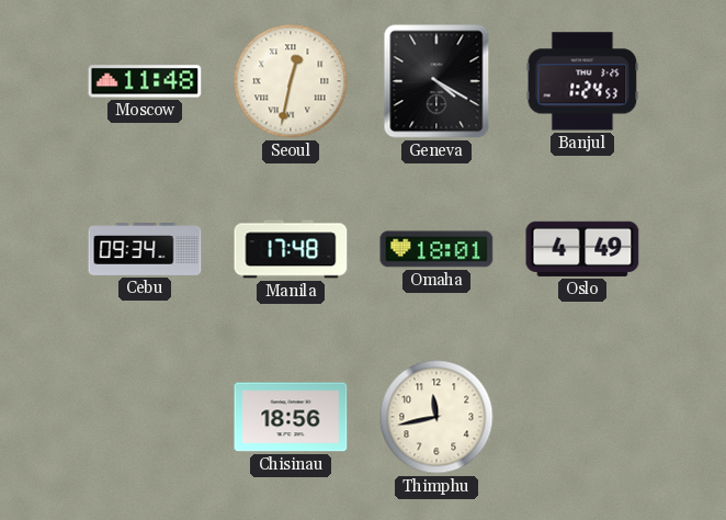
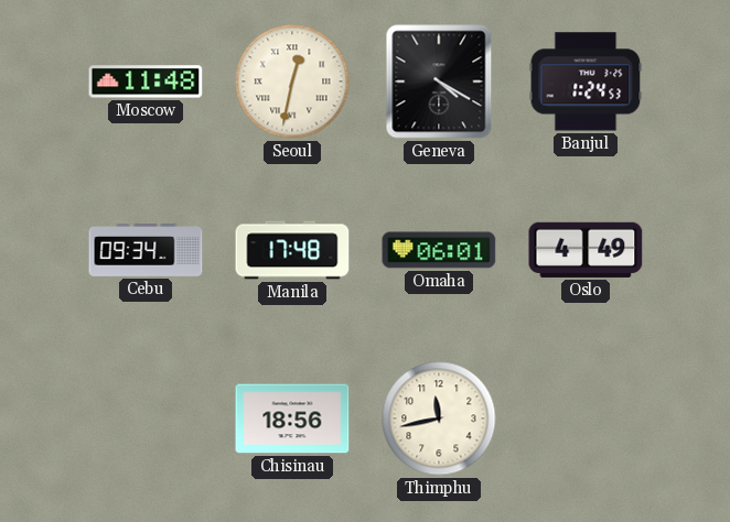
Omaha: 18:01 -> 06:01
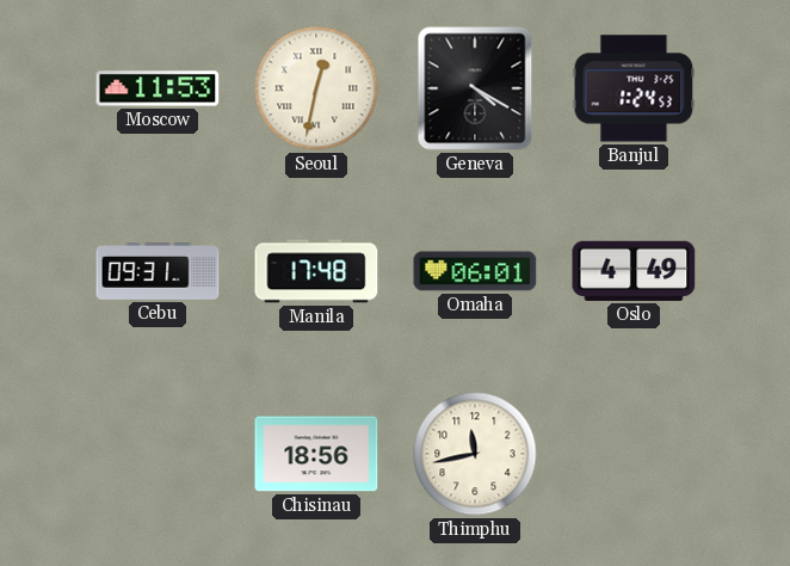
Moscow: 11:48 -> 11:53
Cebu: 09:34 -> 09:31
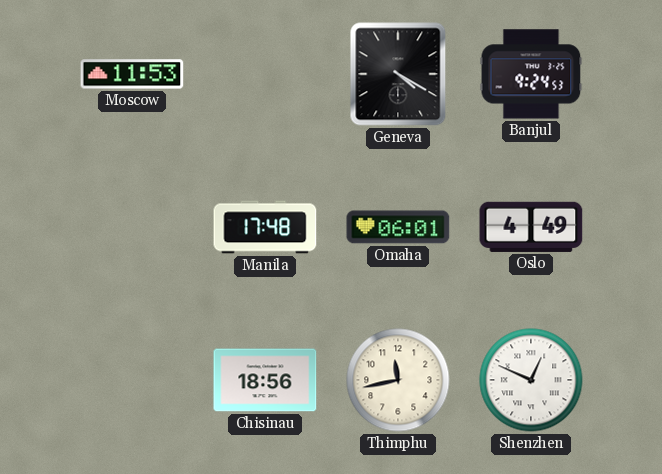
Seoul: 12:32 -> none
Banjul: 1:24 -> 9:24
Cebu: 09:31 -> none
Shenzhen: none -> 12:49
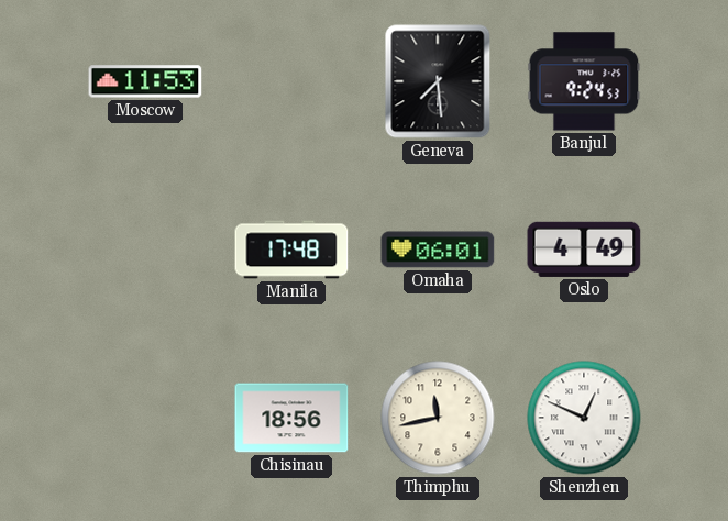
Geneva: 4:20 -> 7:29
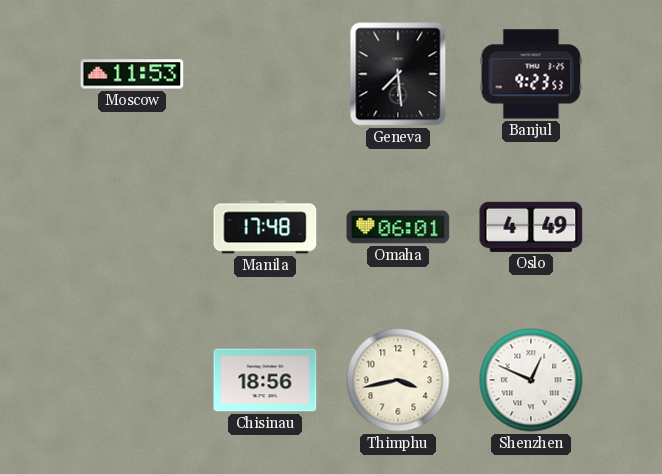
Banjul: 9:24 -> 9:23
Thimphu: 11:43 -> 3:43
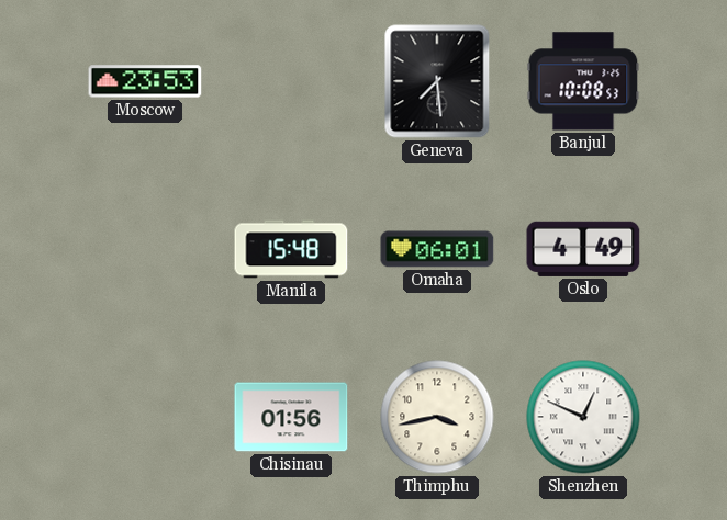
Moscow: 11:53 -> 23:53
Banjul: 9:23 -> 10:08
Manila: 17:48 -> 15:48
Chisinau: 18:56 -> 01:56
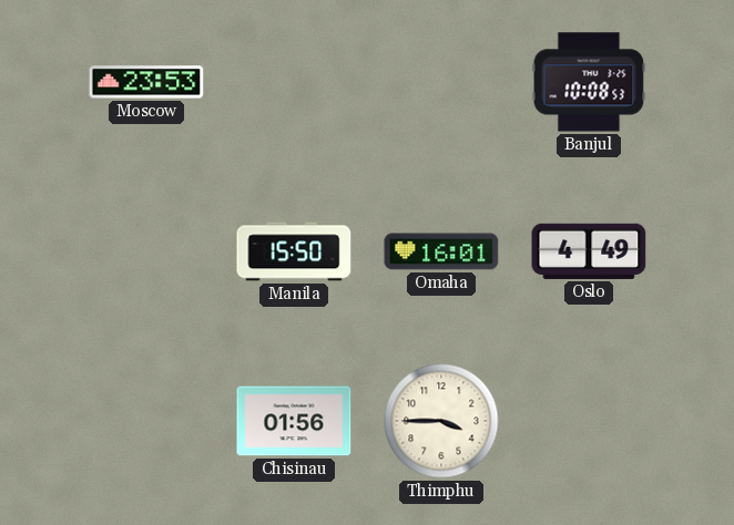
Geneva: 7:29 -> none
Manila: 15:48 -> 15:50
Omaha: 06:01 -> 16:01
Thimphu: 3:43 -> 3:45
Shenzhen: 12:49 -> none
